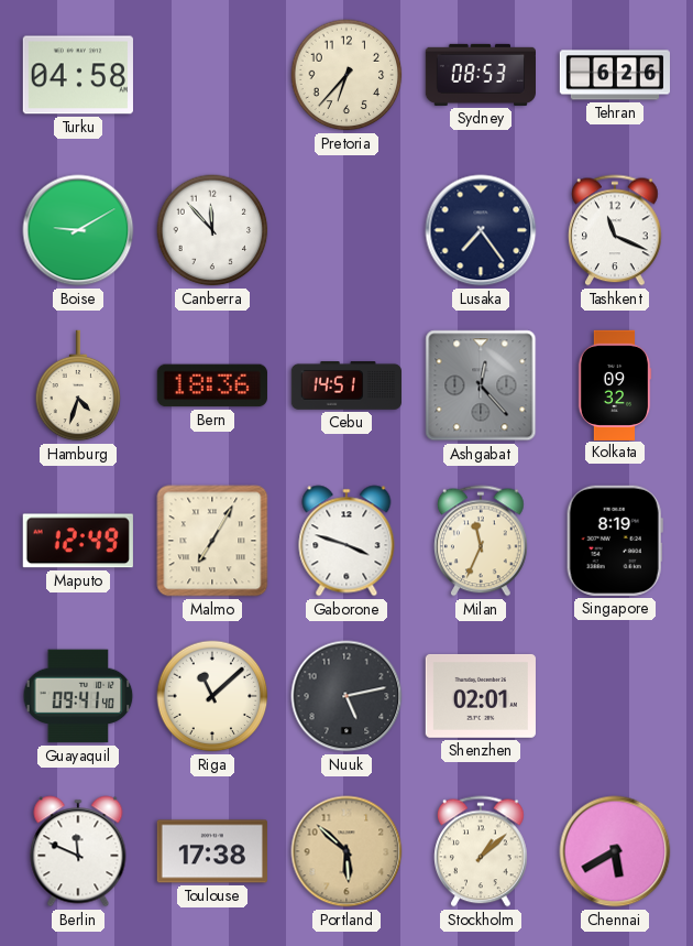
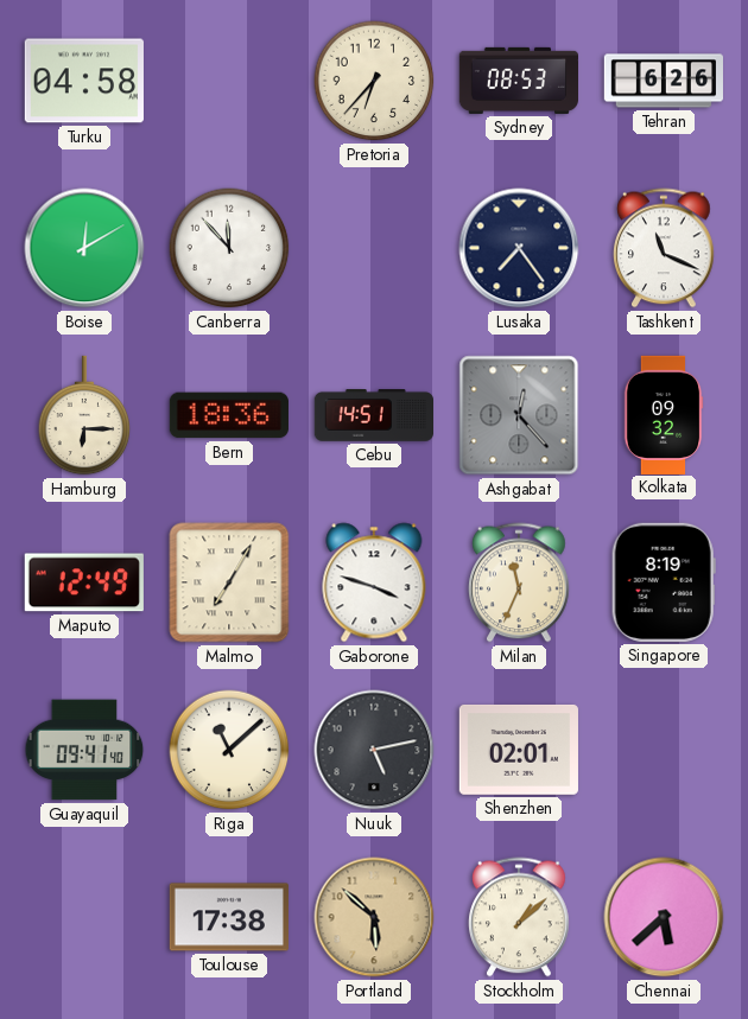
Boise: 9:10 -> 12:10
Hamburg: 4:33 -> 6:15
Berlin: 11:49 -> none
Chennai: 5:40 -> 5:38
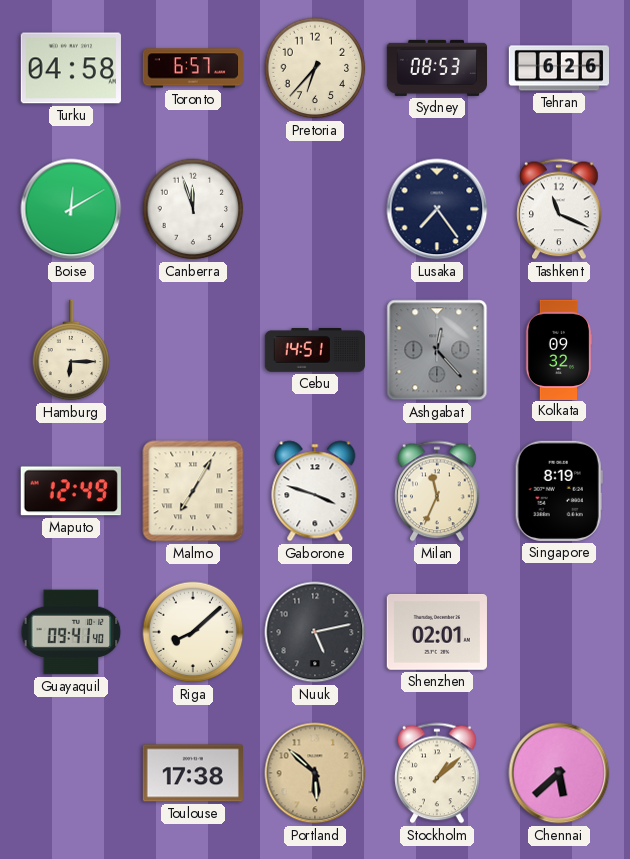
Toronto: none -> 6:57
Canberra: 11:53 -> 11:57
Bern: 18:36 -> none
Riga: 11:08 -> 8:08
